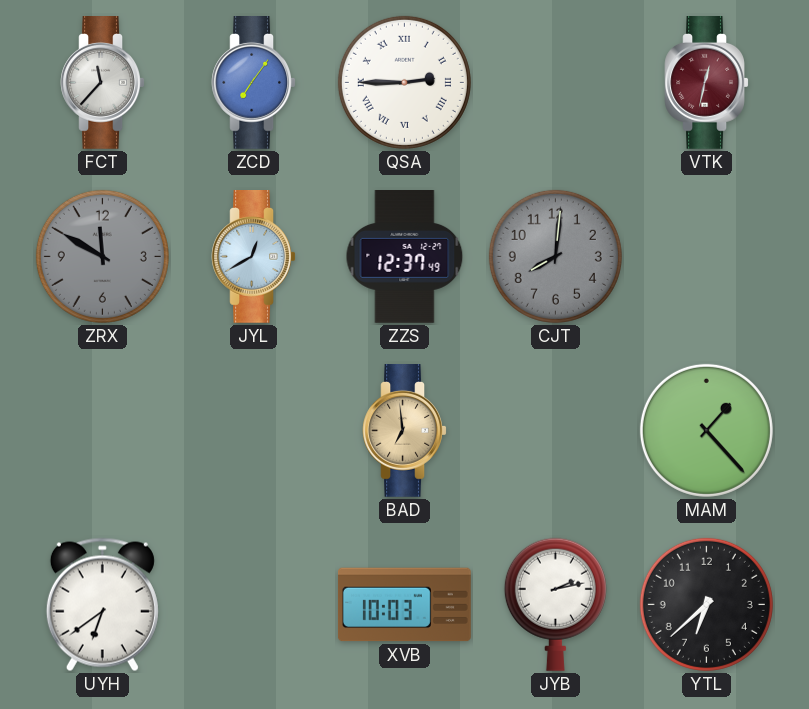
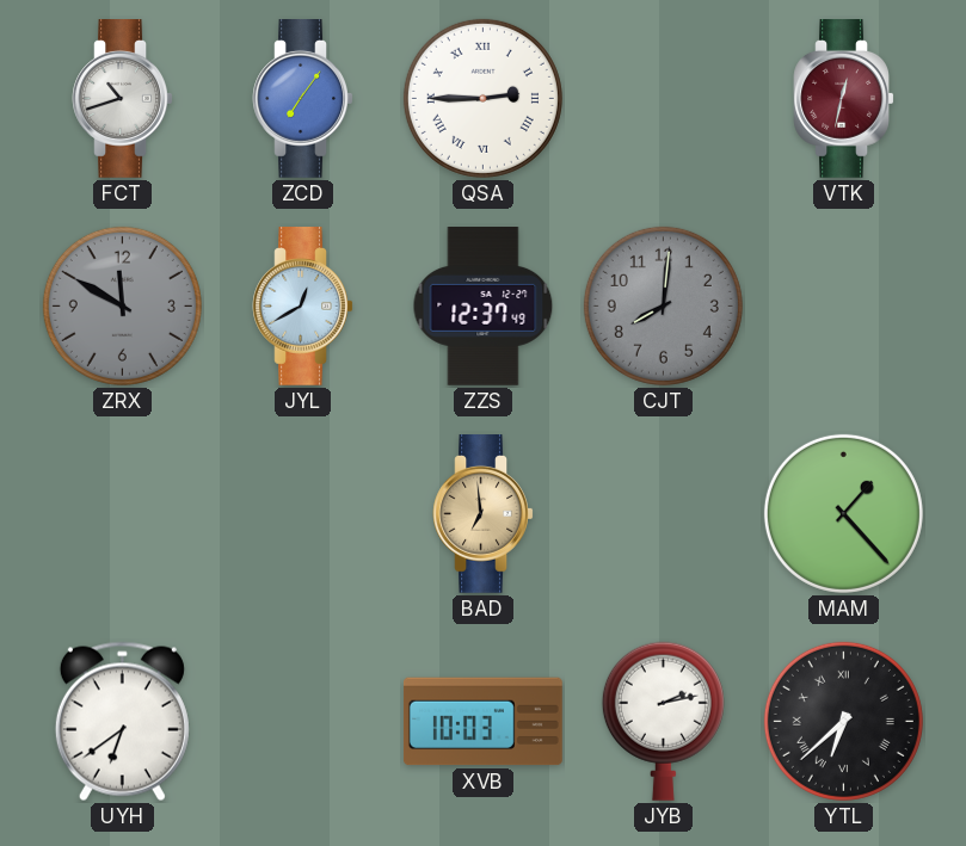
FCT: 11:37 -> 10:42
YTL numerals: Arabic -> Roman
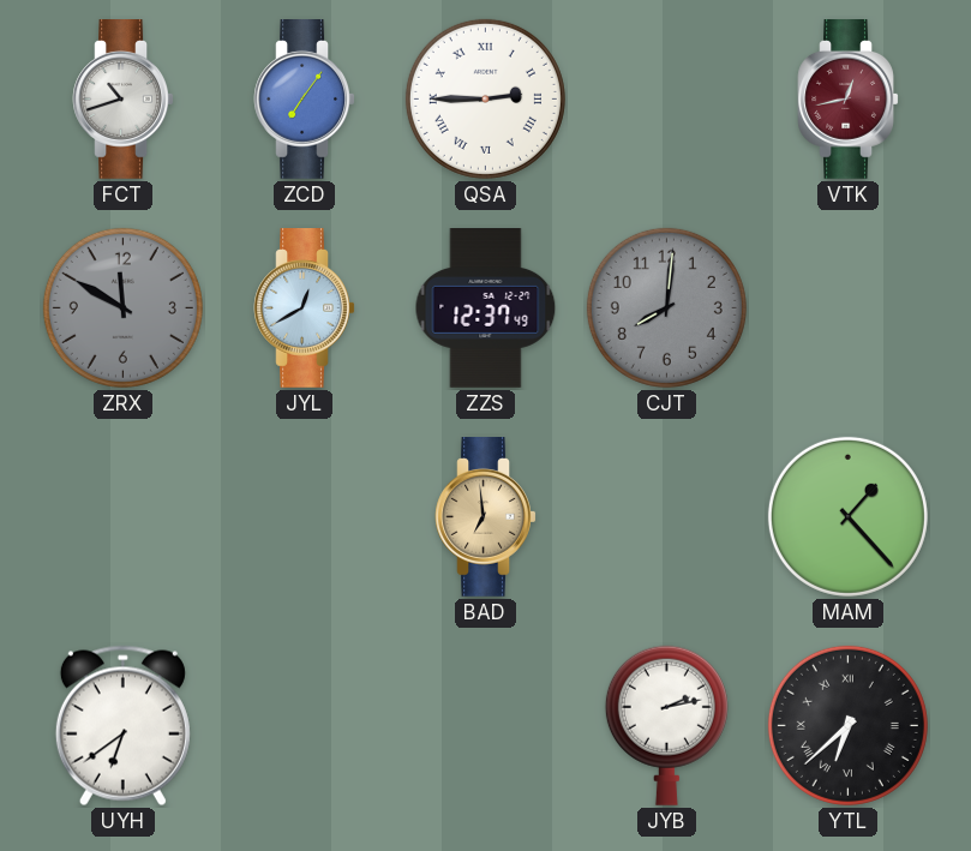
VTK: 12:32 -> 12:43
XVB: 10:03 -> none
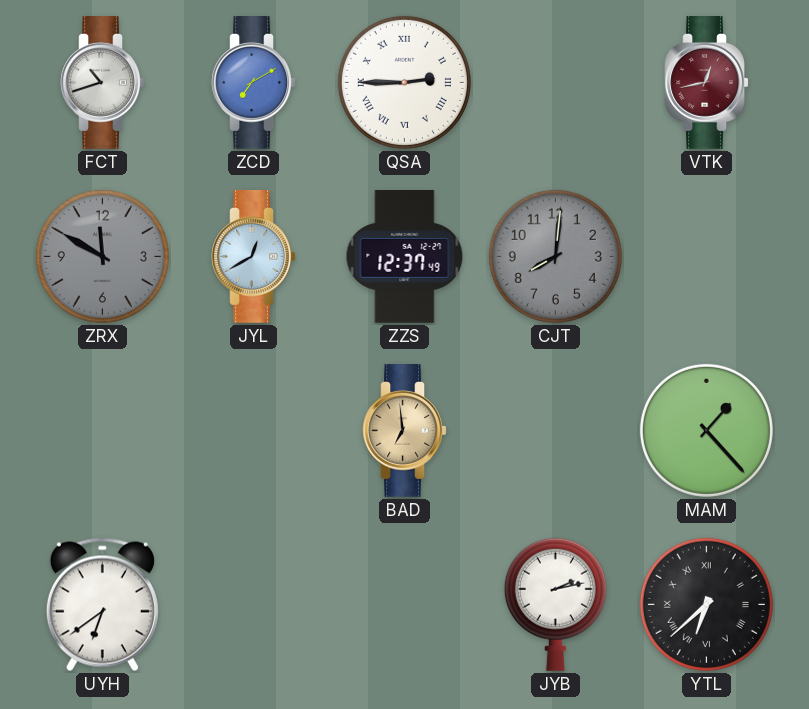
ZCD: 7:06 -> 7:10
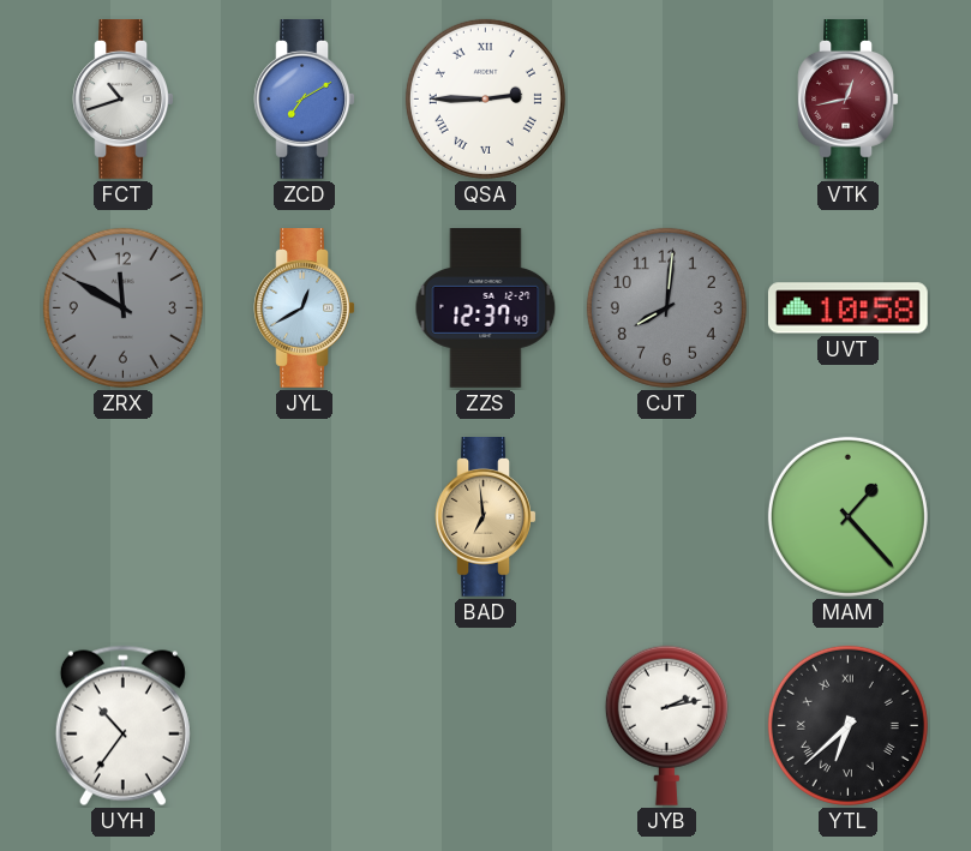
UVT: none -> 10:58
UYH: 6:39 -> 10:36
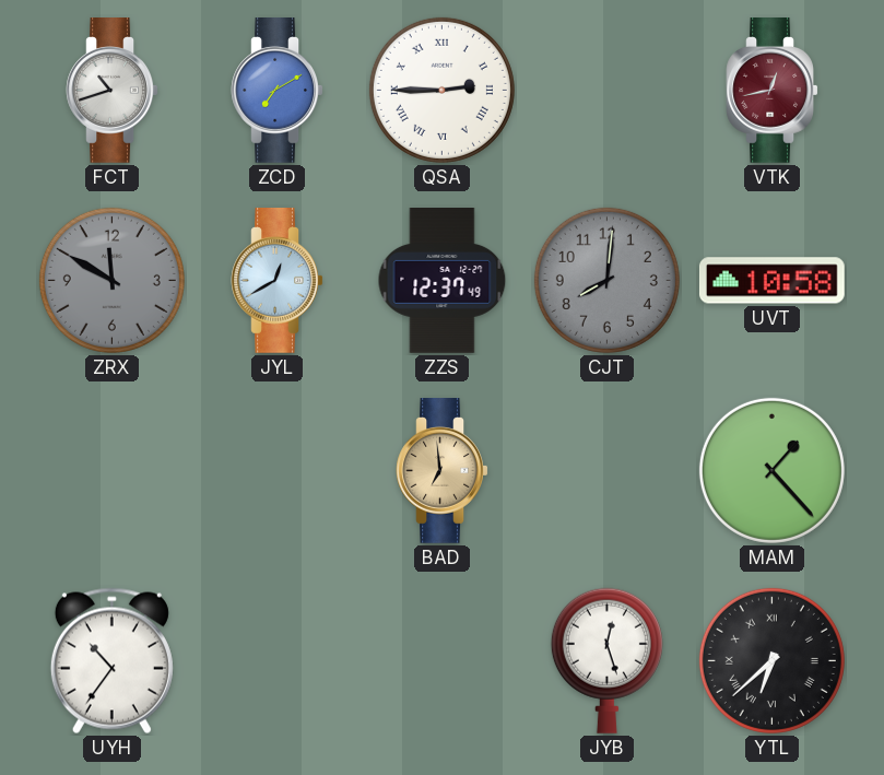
JYB: 2:13 -> 12:27
